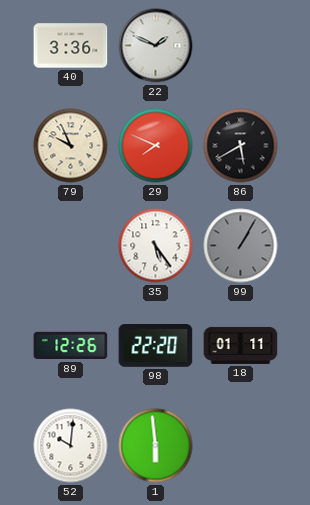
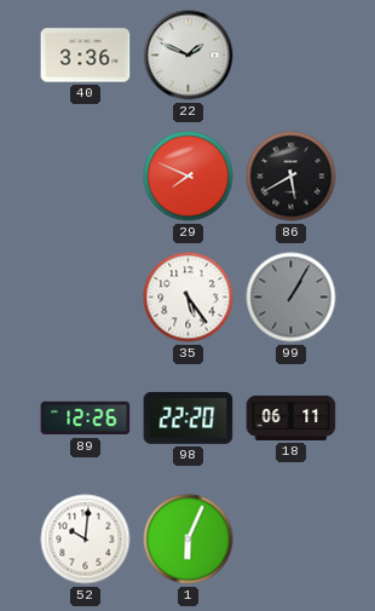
79: 9:56 -> none
18: 01:11 -> 06:11
1: 5:59 -> 6:04
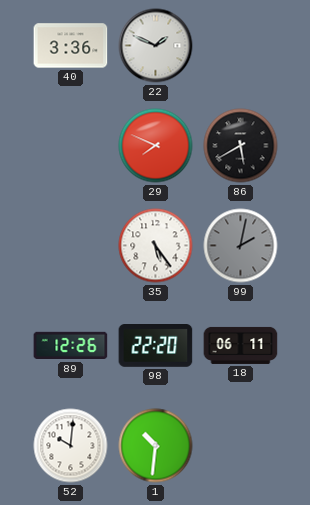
99: 1:05 -> 2:02
1: 6:04 -> 10:31
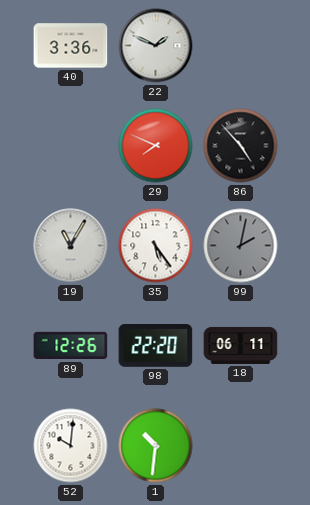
86: 5:40 -> 4:53
19: none -> 11:05
